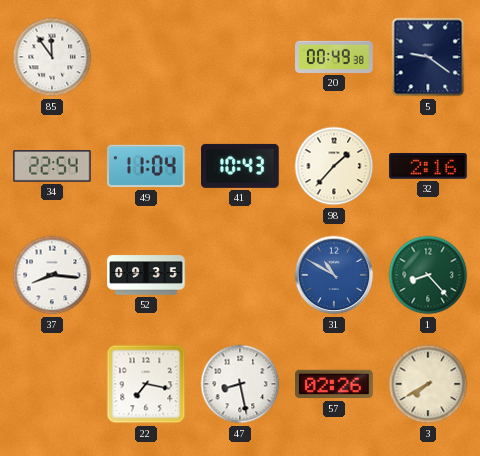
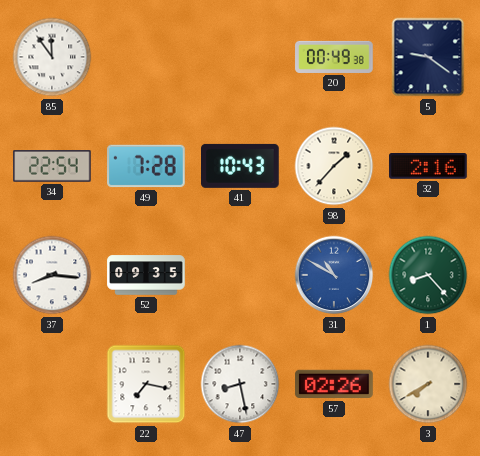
49: 11:04 -> 7:28
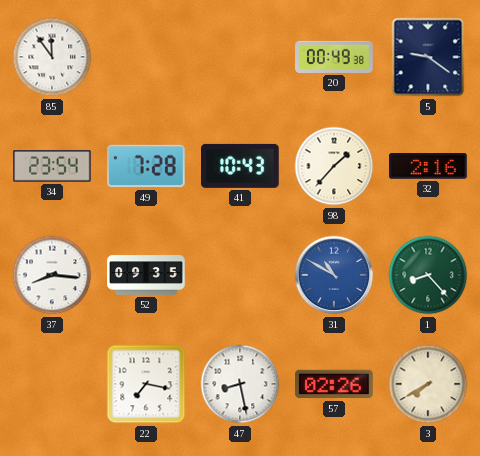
34: 22:54 -> 23:54
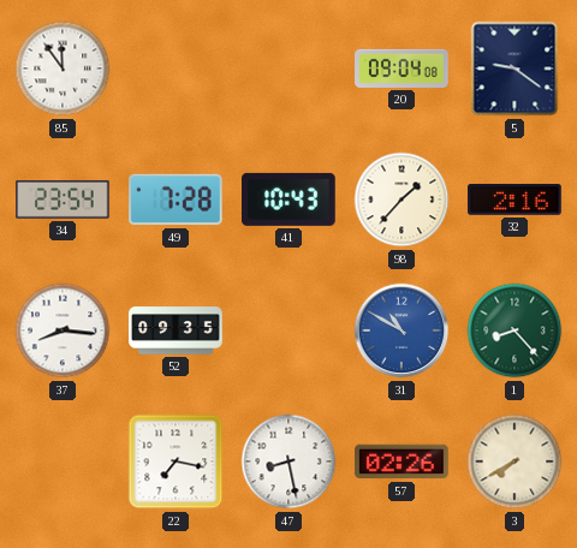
20: 00:49 -> 09:04
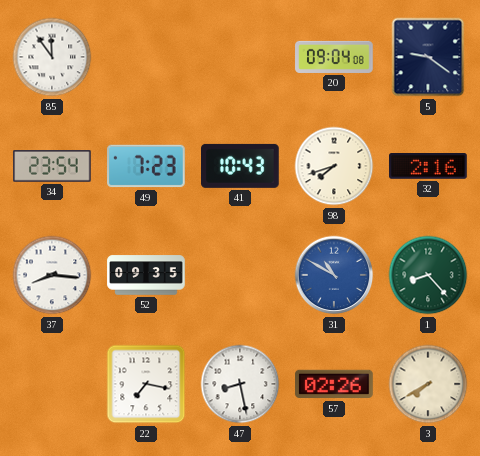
49: 7:28 -> 7:23
98: 1:37 -> 7:42
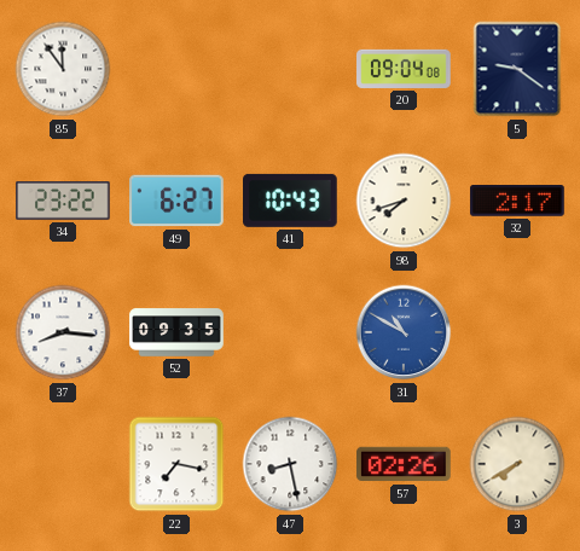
34: 23:54 -> 23:22
49: 7:23 -> 6:27
32: 2:16 -> 2:17
1: 8:23 -> none
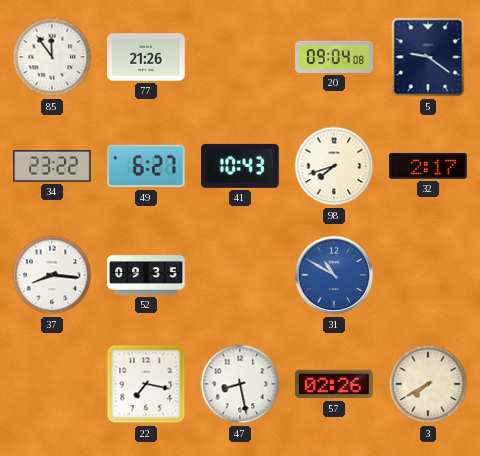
77: none -> 21:26
